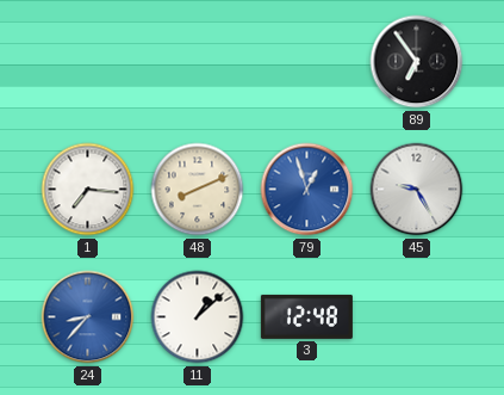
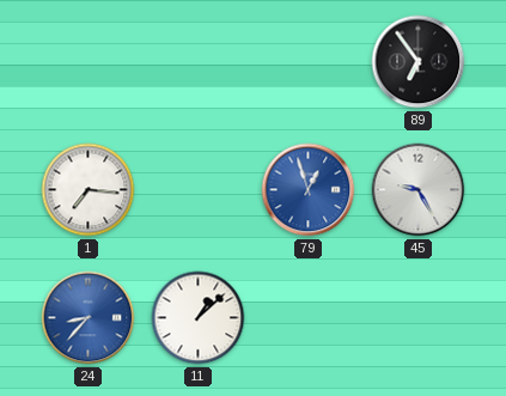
48: 8:11 -> none
3: 12:48 -> none
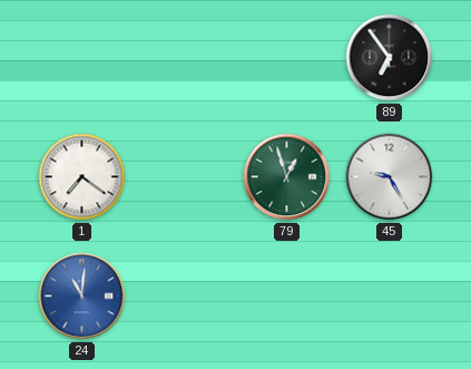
1: 7:16 -> 7:21
79 dial: blue -> green
24: 8:37 -> 11:01
11: 1:08 -> none
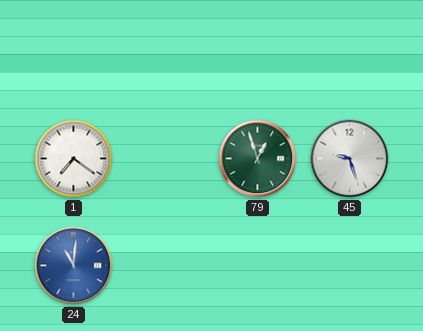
89: 6:54 -> none
45: 9:25 -> 9:27
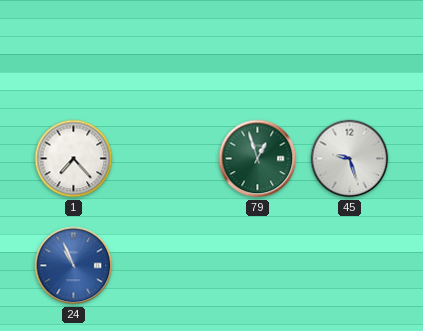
1: 7:21 -> 7:23
24: 11:01 -> 10:56
